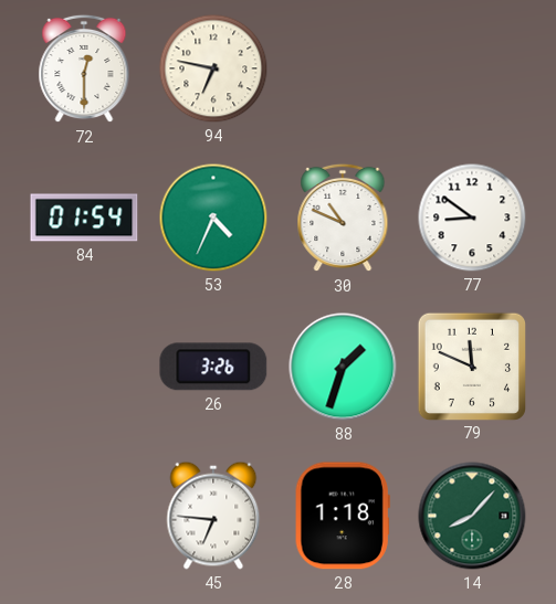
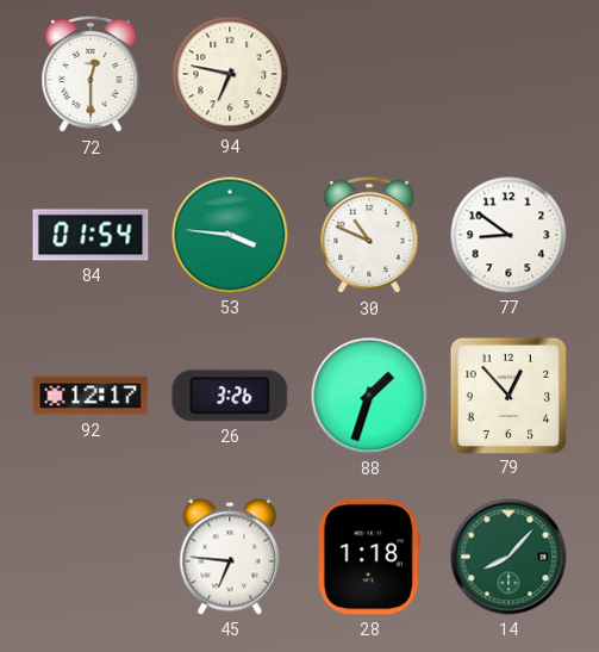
53: 4:34 -> 3:46
92: none -> 12:17
79: 11:49 -> 12:53
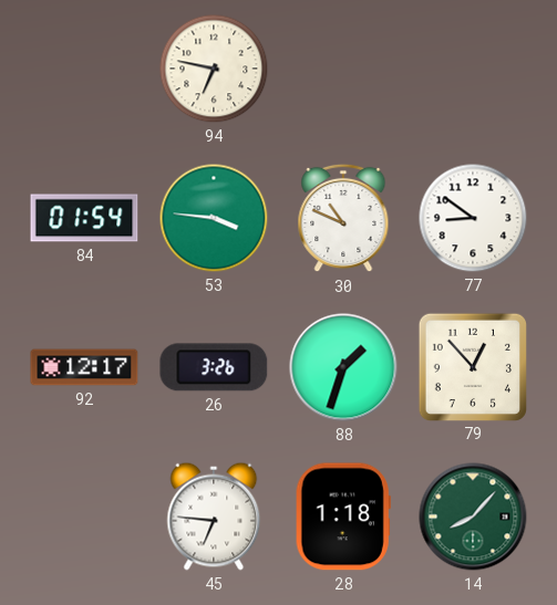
72: 12:30 -> none
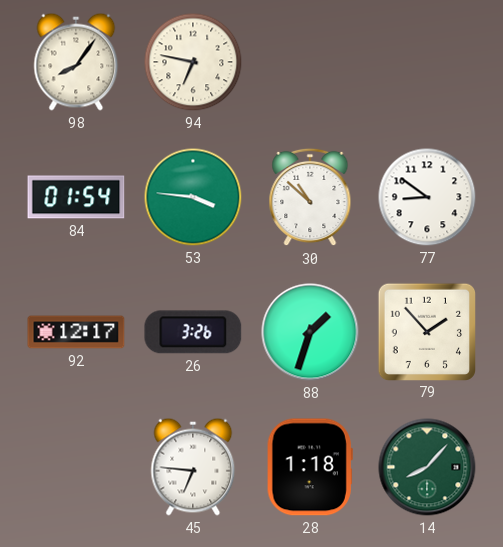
98: none -> 8:06
30: 10:49 -> 10:52
79: 12:53 -> 1:53
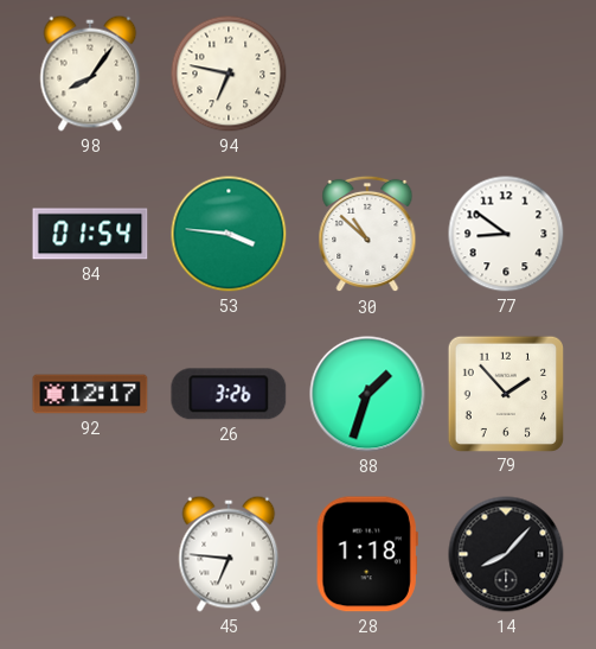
14 dial: green -> black
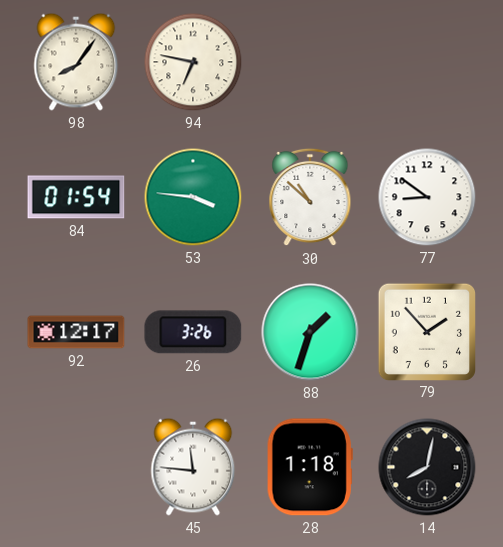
45: 6:46 -> 11:46
14: 8:07 -> 8:02
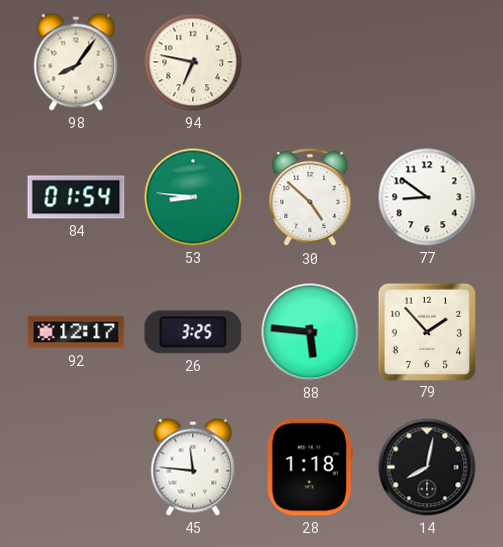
53: 3:46 -> 8:46
30: 10:52 -> 4:52
26: 3:26 -> 3:25
88: 1:33 -> 5:46
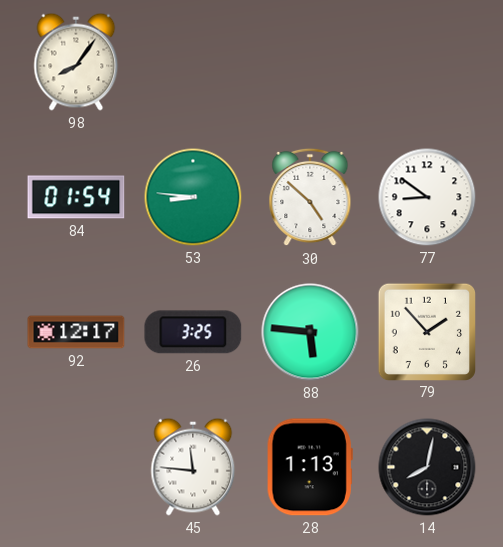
94: 6:47 -> none
28: 1:18 -> 1:13
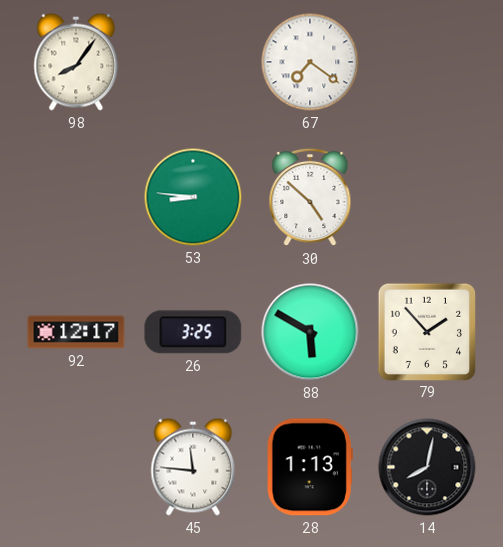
67: none -> 7:21
84: 01:54 -> none
77: 8:51 -> none
88: 5:46 -> 5:50
